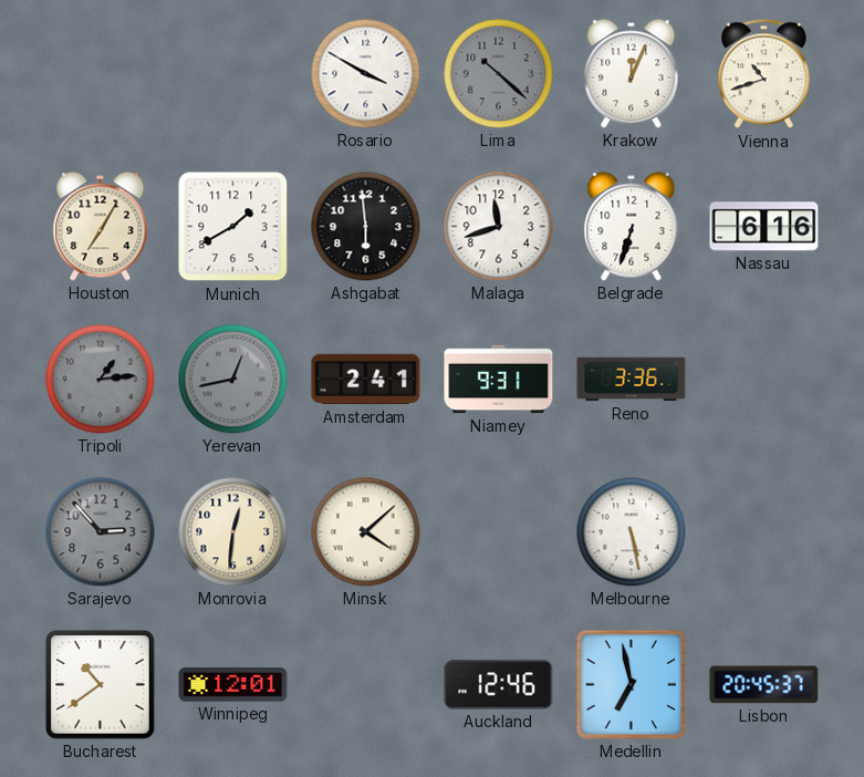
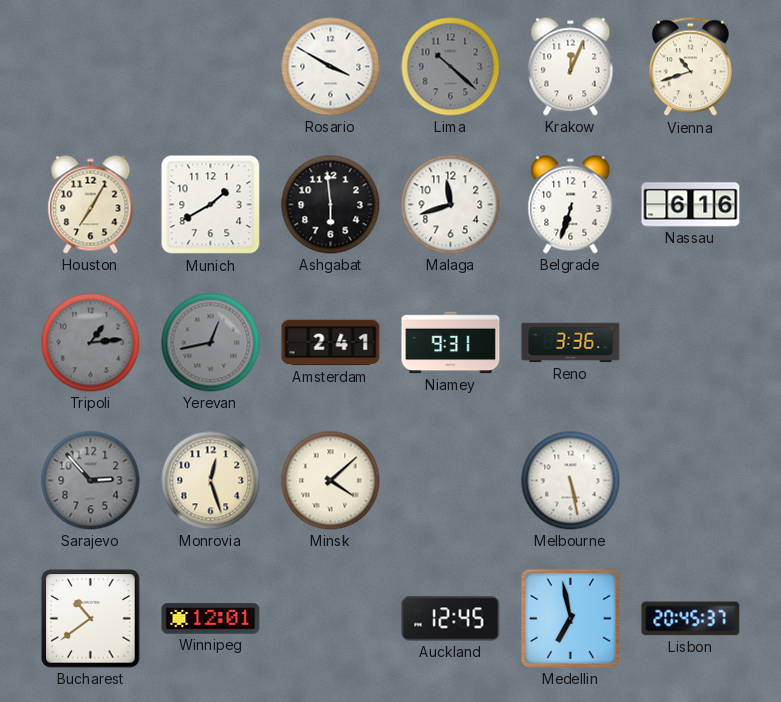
Monrovia: 12:31 -> 12:27
Auckland: 12:46 -> 12:45
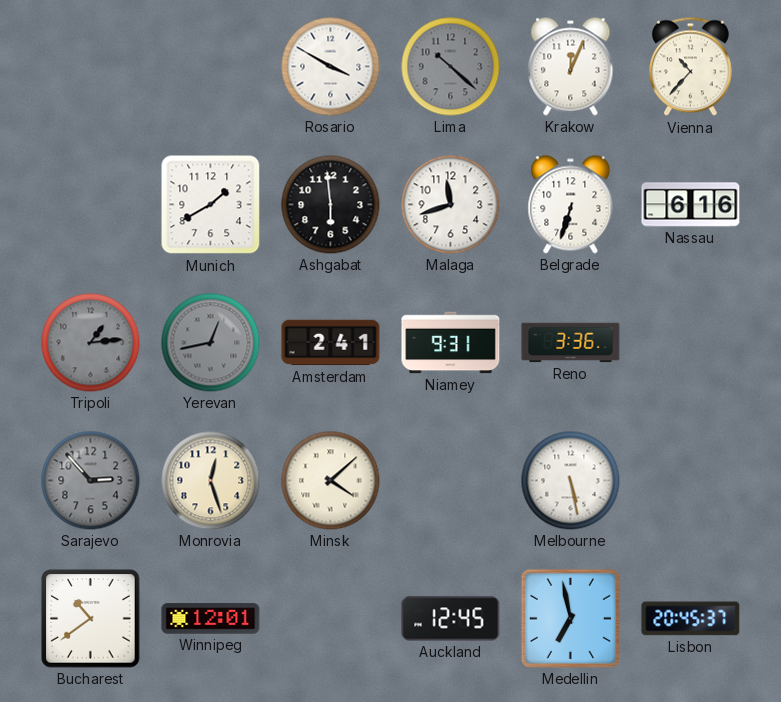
Vienna: 10:42 -> 10:37
Houston: 7:05 -> none
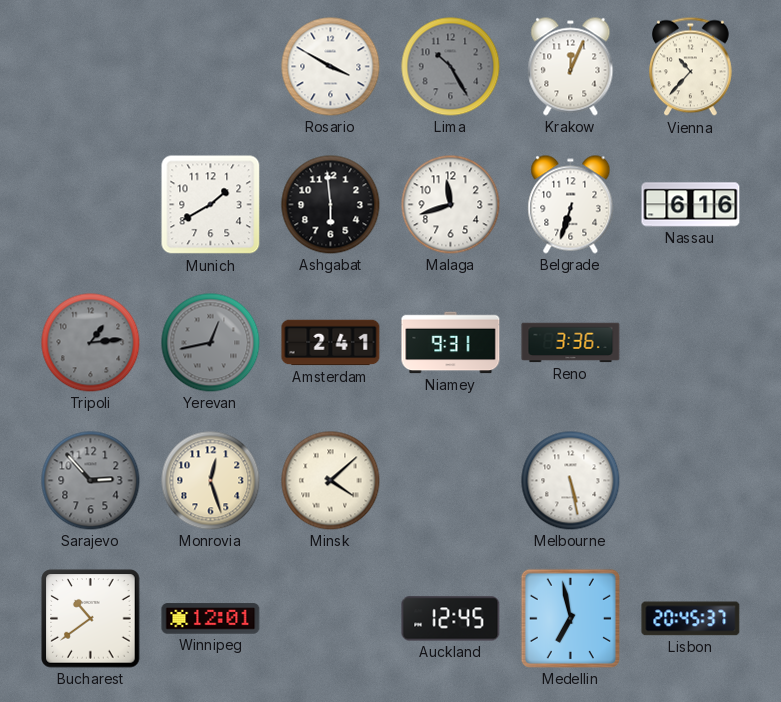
Lima: 10:22 -> 10:25
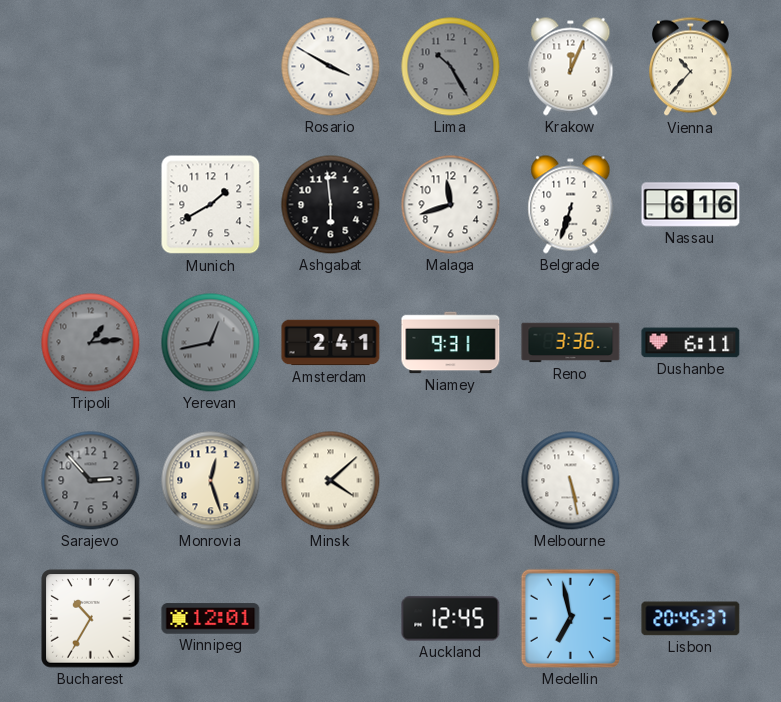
Dushanbe: none -> 6:11
Bucharest: 10:39 -> 10:35
